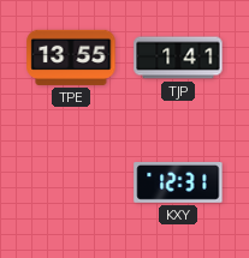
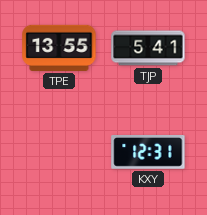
TJP: 1:41 -> 5:41
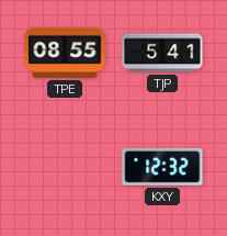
TPE: 13:55 -> 08:55
KXY: 12:31 -> 12:32
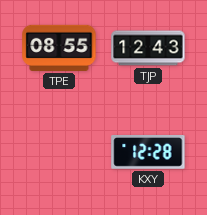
TJP: 5:41 -> 12:43
KXY: 12:32 -> 12:28
